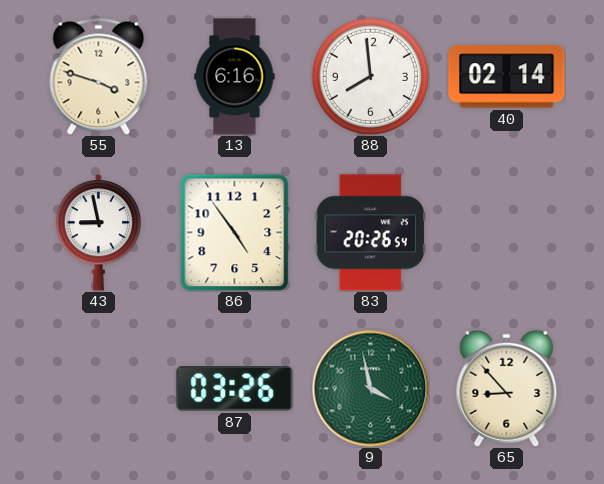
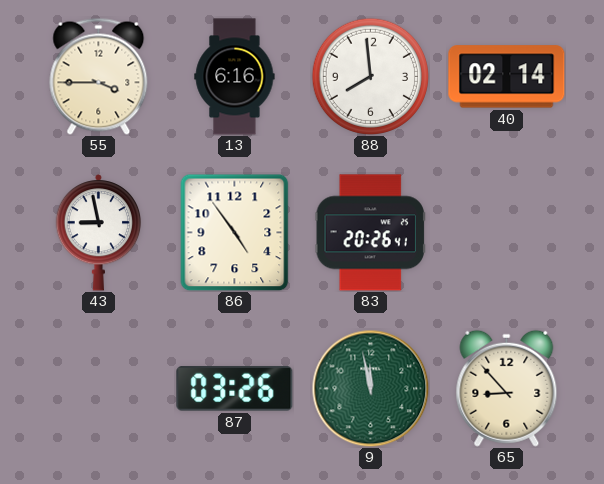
55: 3:48 -> 3:45
83: 20:26:54 -> 20:26:41
9: 3:58 -> 11:58
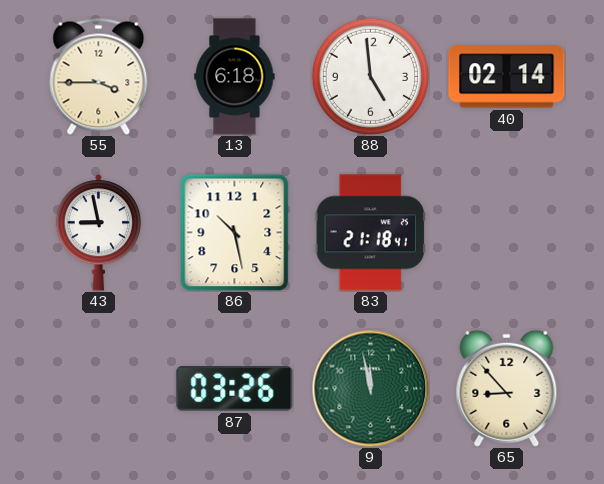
13: 6:16 -> 6:18
88: 7:59 -> 4:59
86: 4:54 -> 10:28
83: 20:26 -> 21:18
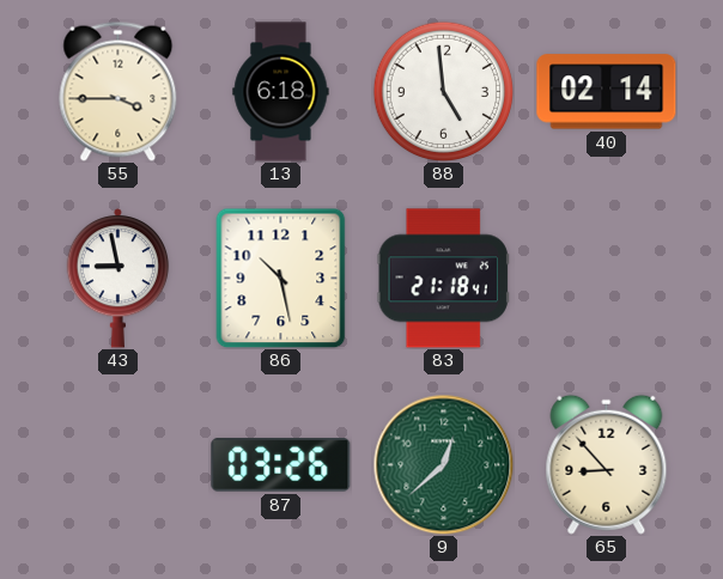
9: 11:58 -> 12:38
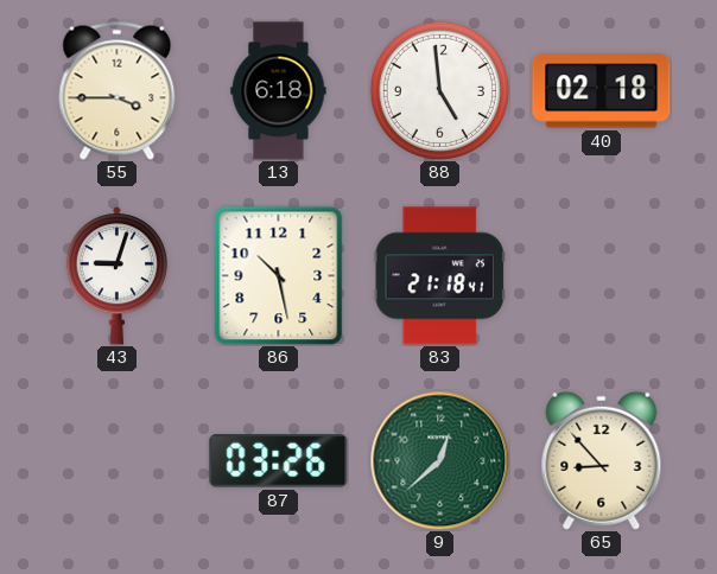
40: 02:14 -> 02:18
43: 8:58 -> 9:03
